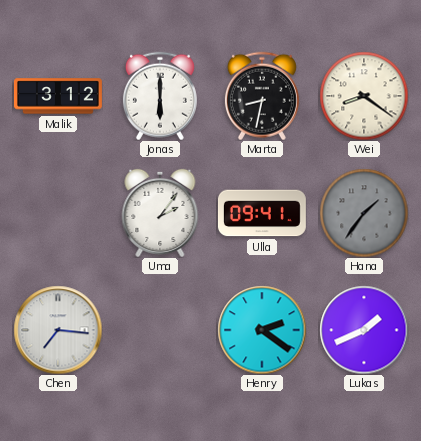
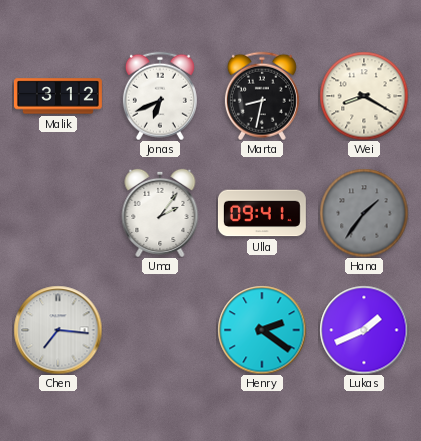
Jonas: 6:00 -> 6:41
Wei: 8:21 -> 8:20
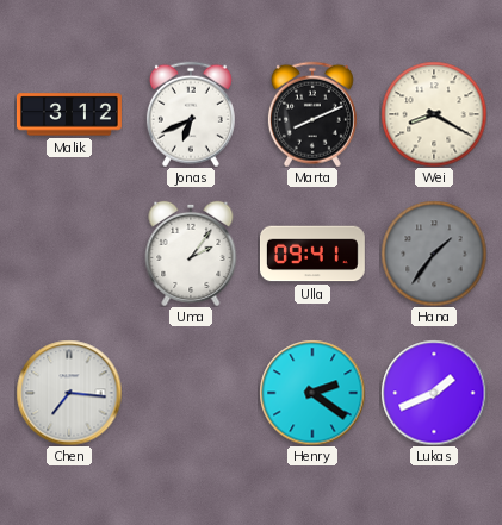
Marta: 8:32 -> 8:11
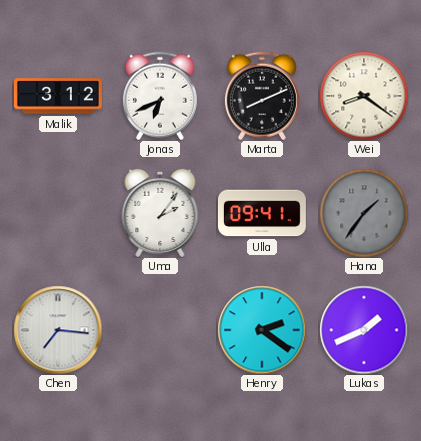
Wei: 8:20 -> 8:21
